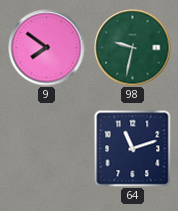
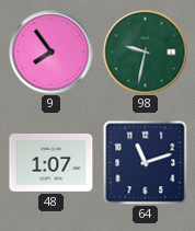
9: 7:51 -> 7:54
48: none -> 1:07
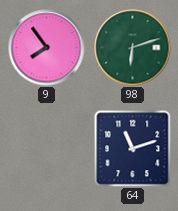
98: 9:32 -> 6:12
48: 1:07 -> none
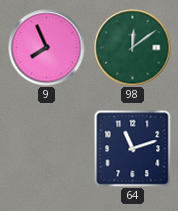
9: 7:54 -> 7:56
98: 6:12 -> 12:09
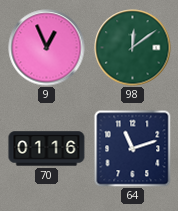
9: 7:56 -> 12:56
70: none -> 01:16
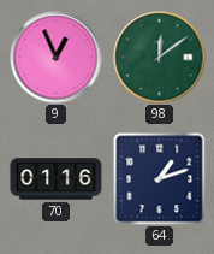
64: 11:12 -> 1:12
